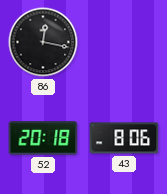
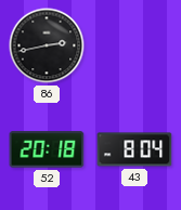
86: 12:17 -> 2:43
43: 8:06 -> 8:04
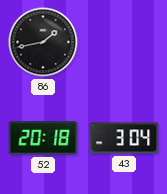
86: 2:43 -> 1:43
43: 8:04 -> 3:04
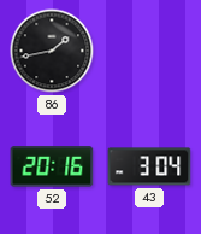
52: 20:18 -> 20:16
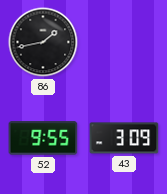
52: 20:16 -> 9:55
43: 3:04 -> 3:09
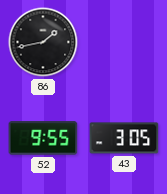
43: 3:09 -> 3:05
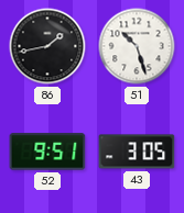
51: none -> 10:27
52: 9:55 -> 9:51
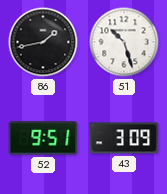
43: 3:05 -> 3:09
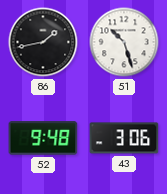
52: 9:51 -> 9:48
43: 3:09 -> 3:06
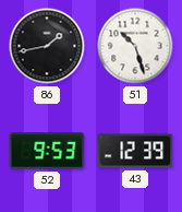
52: 9:48 -> 9:53
43: 3:06 -> 12:39
